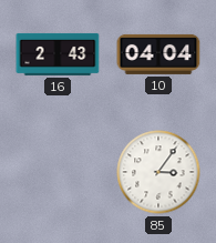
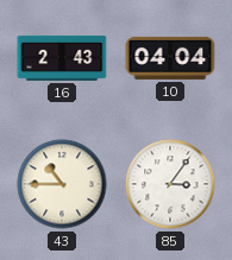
43: none -> 10:45
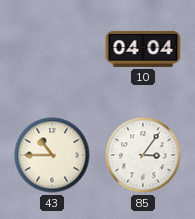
16: 2:43 -> none
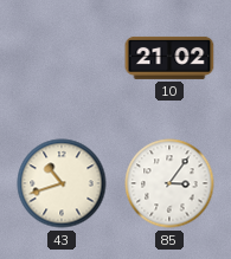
10: 04:04 -> 21:02
43: 10:45 -> 10:42
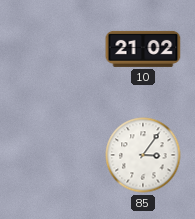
43: 10:42 -> none
